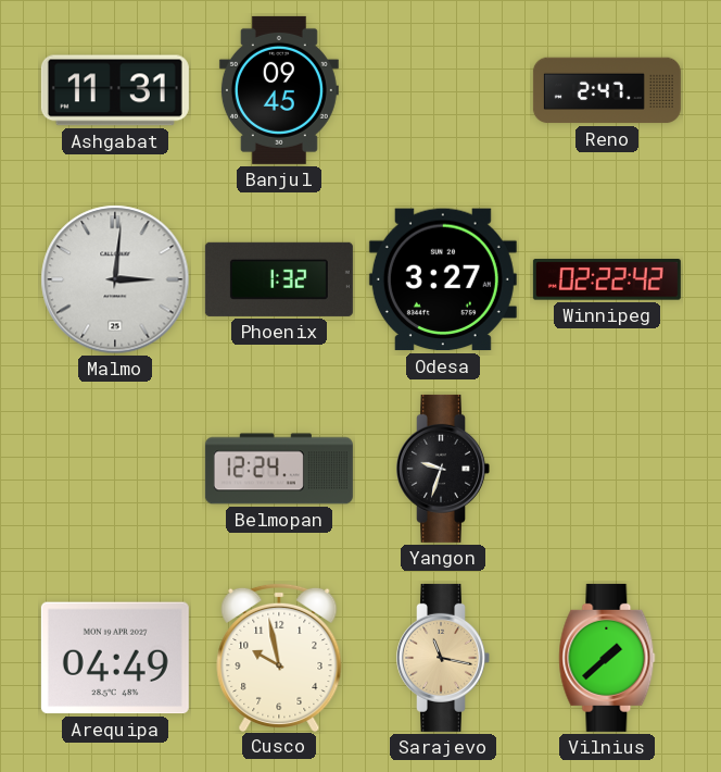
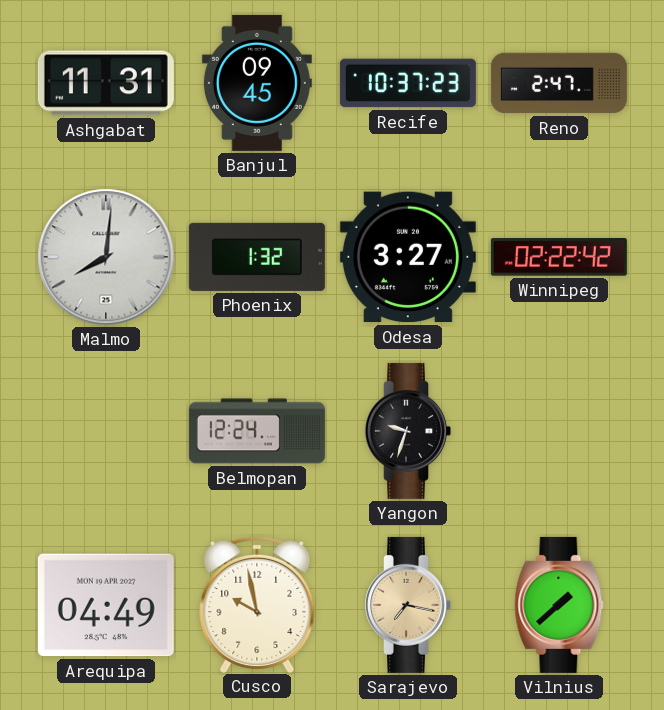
Recife: none -> 10:37
Malmo: 3:01 -> 8:01
Sarajevo: 11:17 -> 7:17
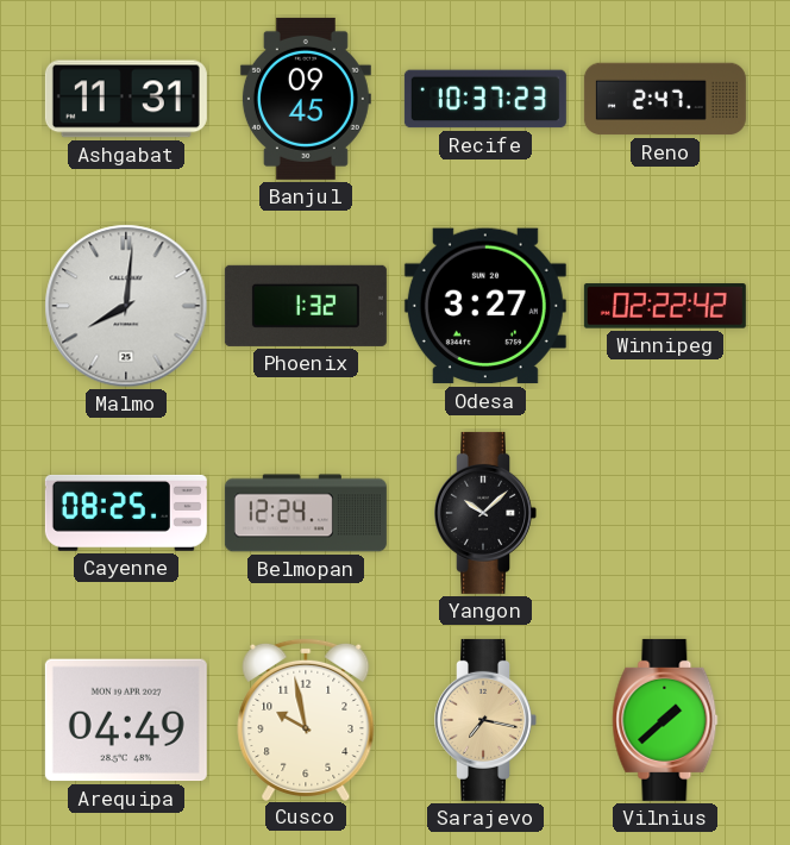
Cayenne: none -> 08:25
Yangon: 9:33 -> 10:08
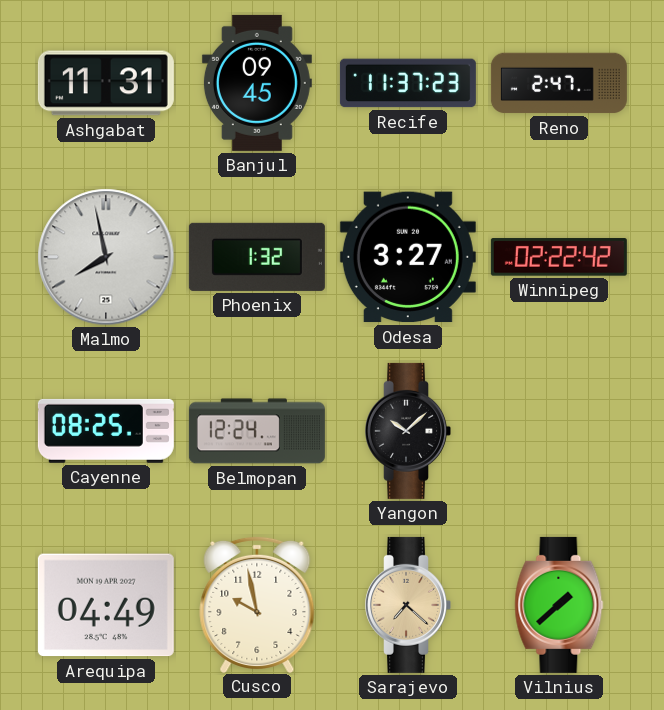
Recife: 10:37 -> 11:37
Malmo: 8:01 -> 7:58
Sarajevo: 7:17 -> 7:22
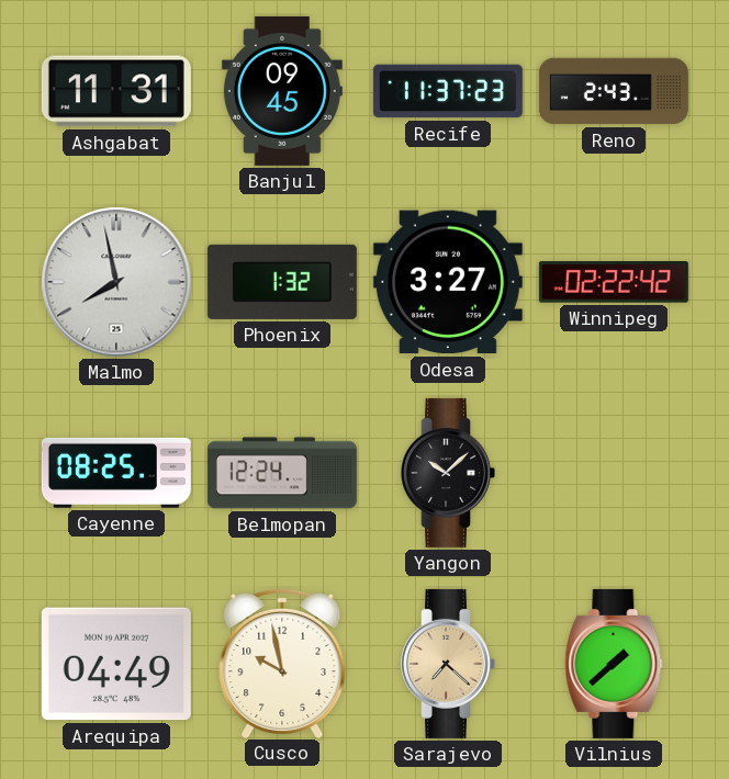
Reno: 2:47 -> 2:43
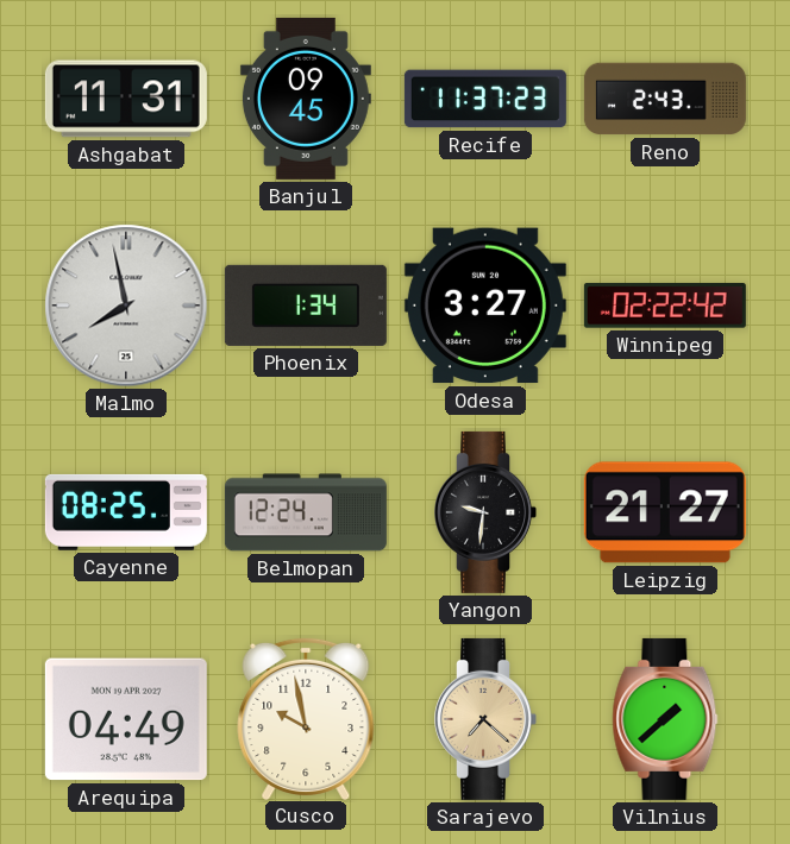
Phoenix: 1:32 -> 1:34
Yangon: 10:08 -> 9:31
Leipzig: none -> 21:27
